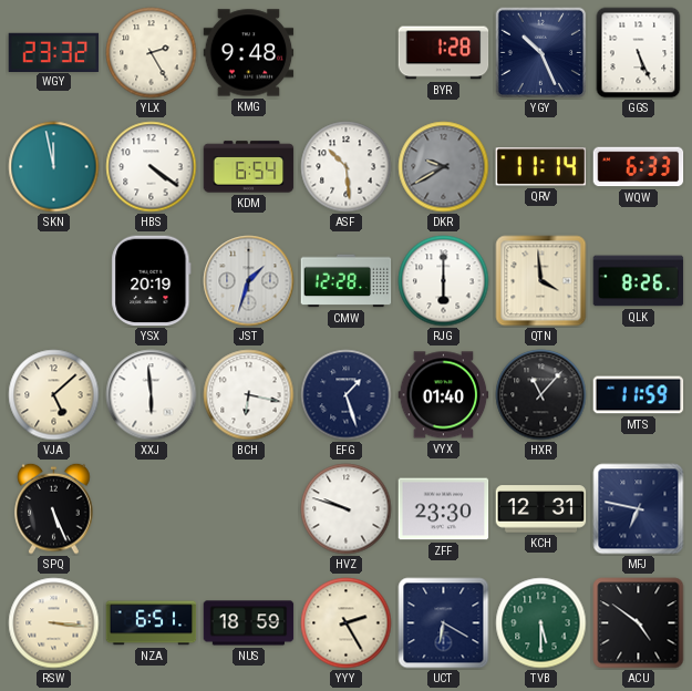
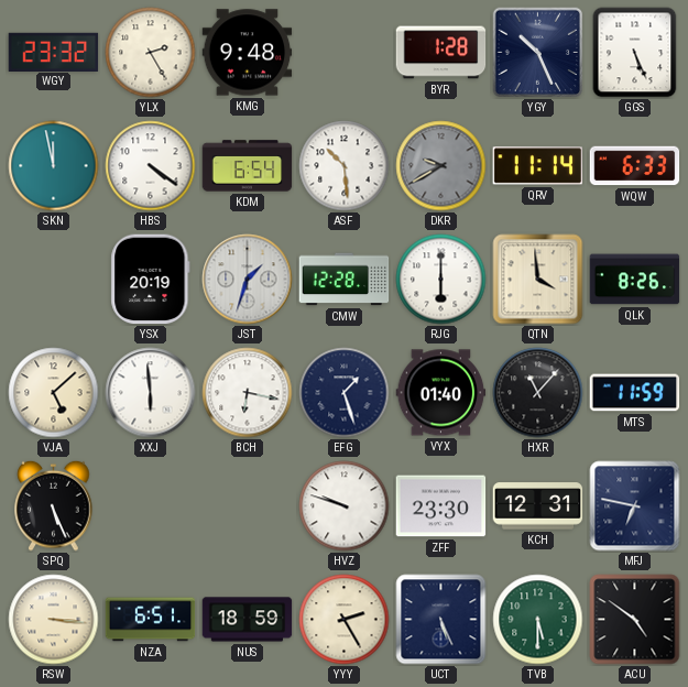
UCT: 6:20 -> 5:26
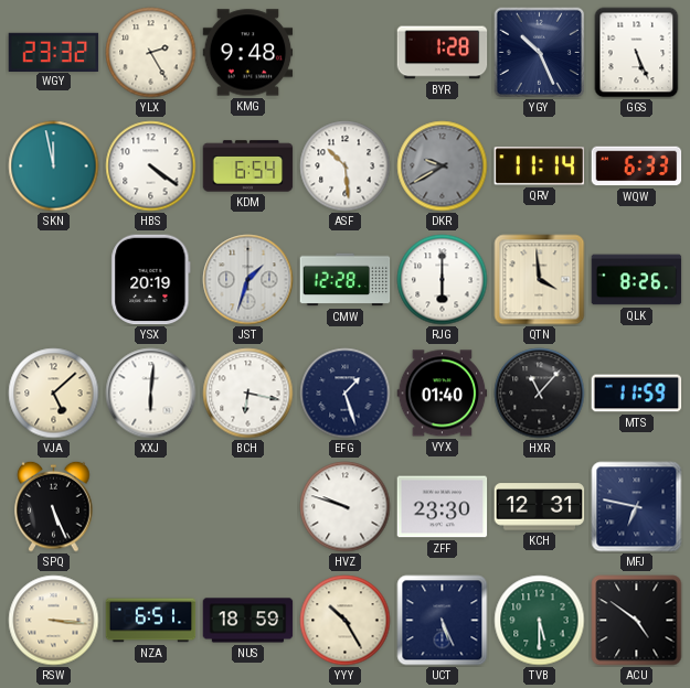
XXJ: 5:59 -> 6:01
YYY: 2:25 -> 10:25
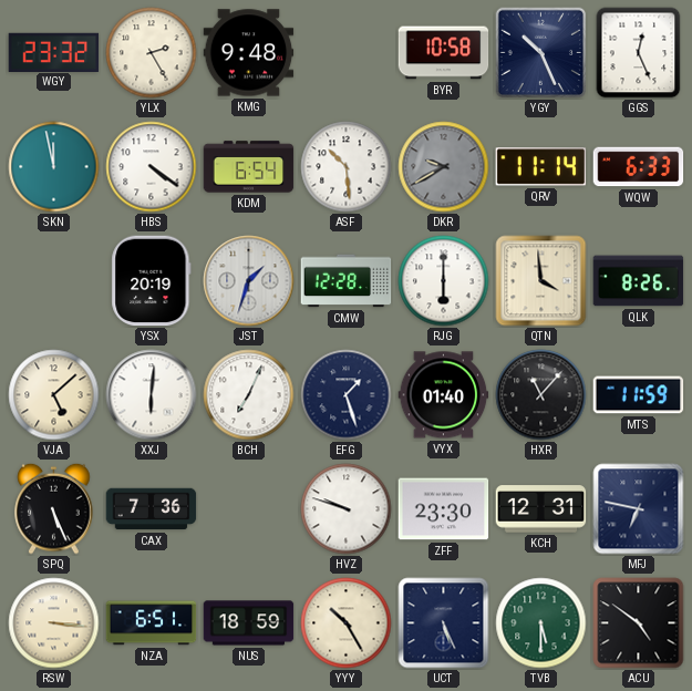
BYR: 1:28 -> 10:58
GGS: 5:26 -> 12:26
BCH: 6:17 -> 7:04
CAX: none -> 7:36
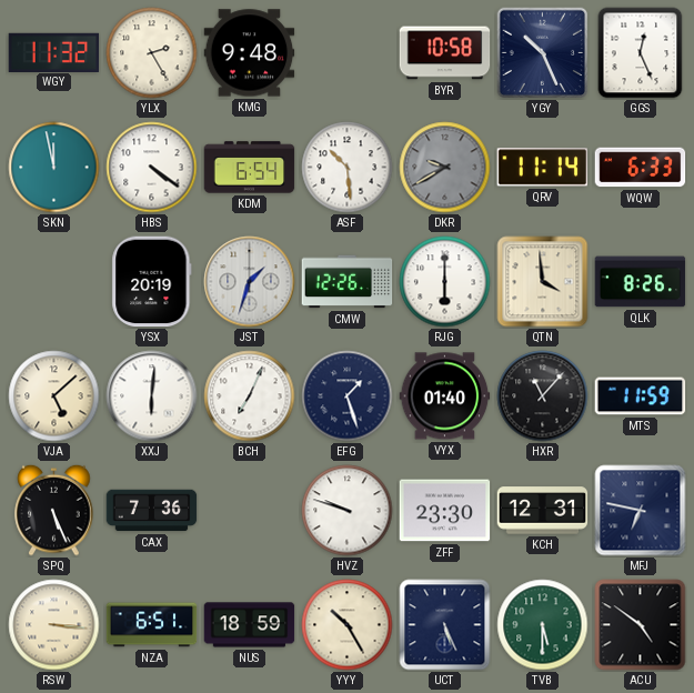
WGY: 23:32 -> 11:32
CMW: 12:28 -> 12:26
